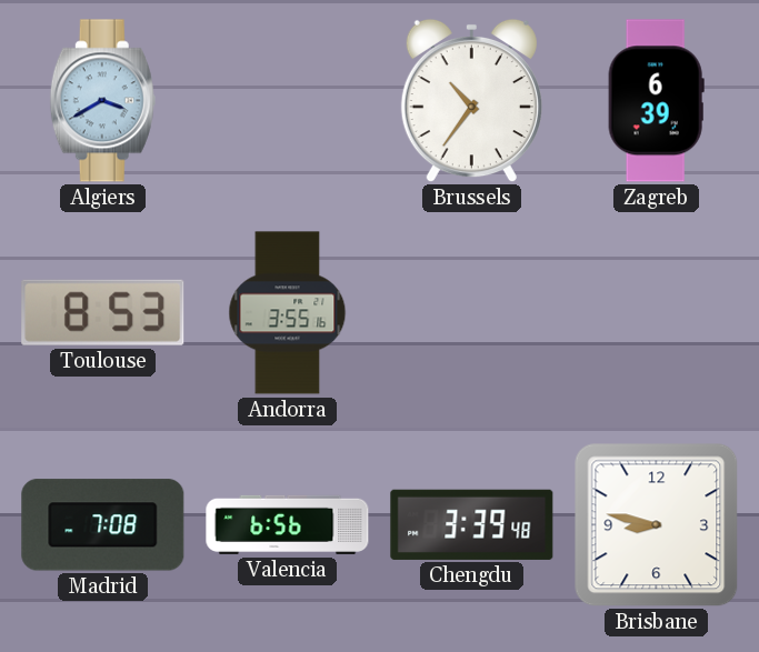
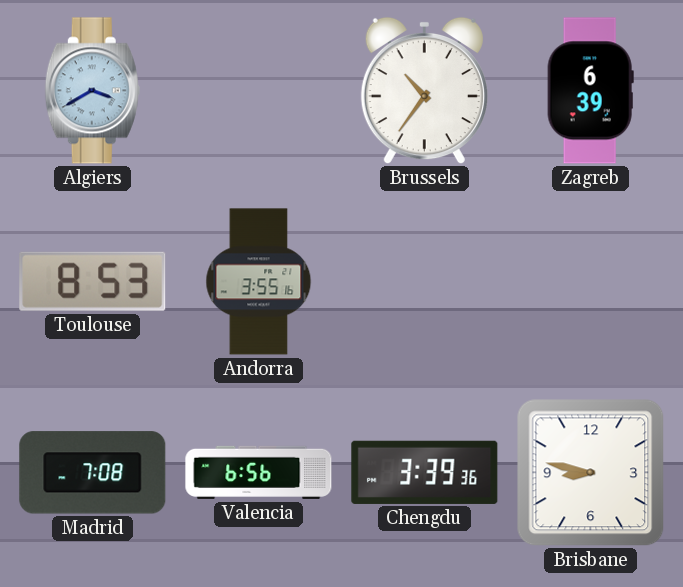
Chengdu: 3:39:48 -> 3:39:36
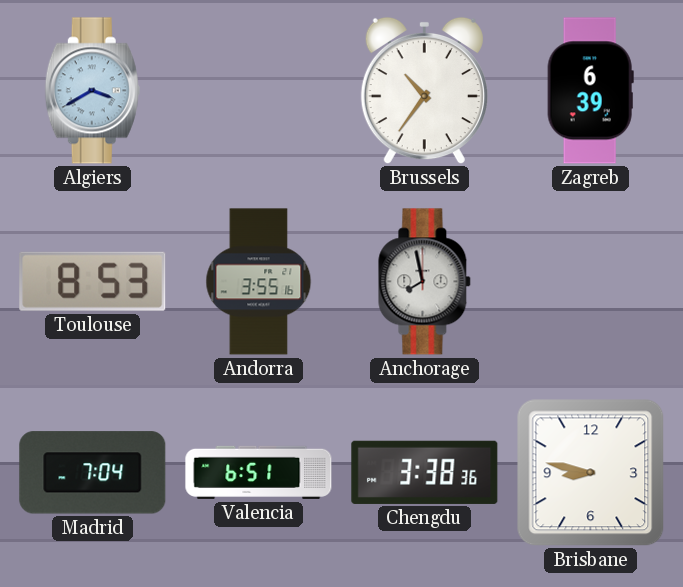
Anchorage: none -> 7:58
Madrid: 7:08 -> 7:04
Valencia: 6:56 -> 6:51
Chengdu: 3:39 -> 3:38
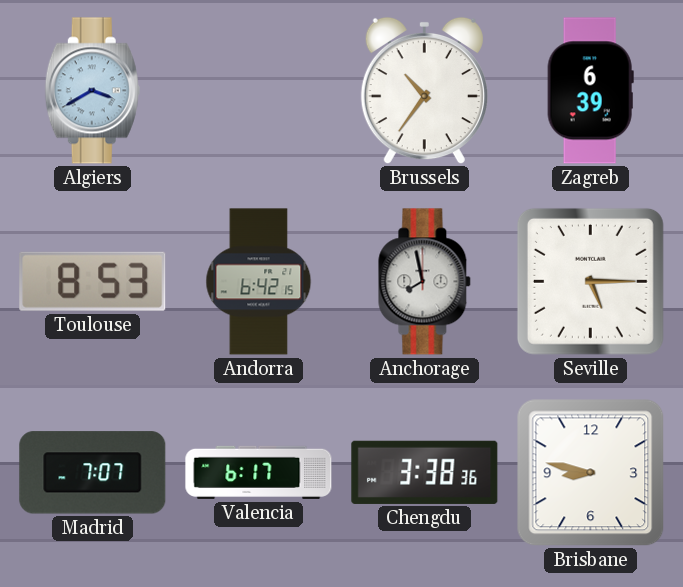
Andorra: 3:55 -> 6:42
Seville: none -> 5:15
Madrid: 7:04 -> 7:07
Valencia: 6:51 -> 6:17
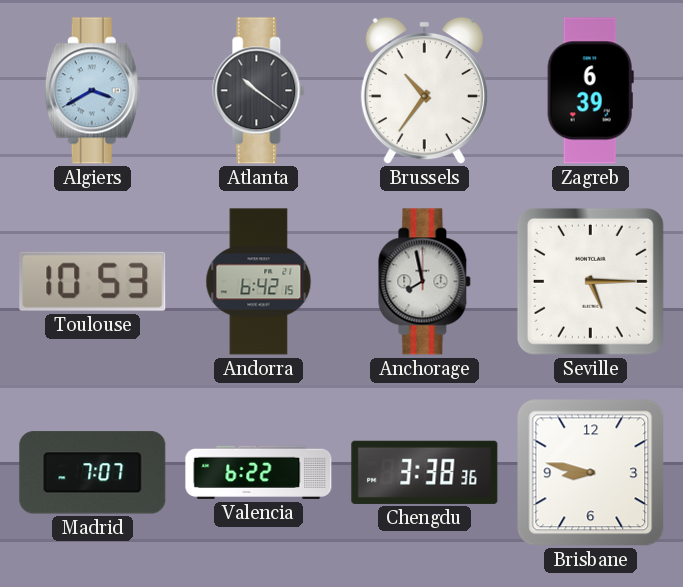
Atlanta: none -> 10:21
Toulouse: 8:53 -> 10:53
Valencia: 6:17 -> 6:22
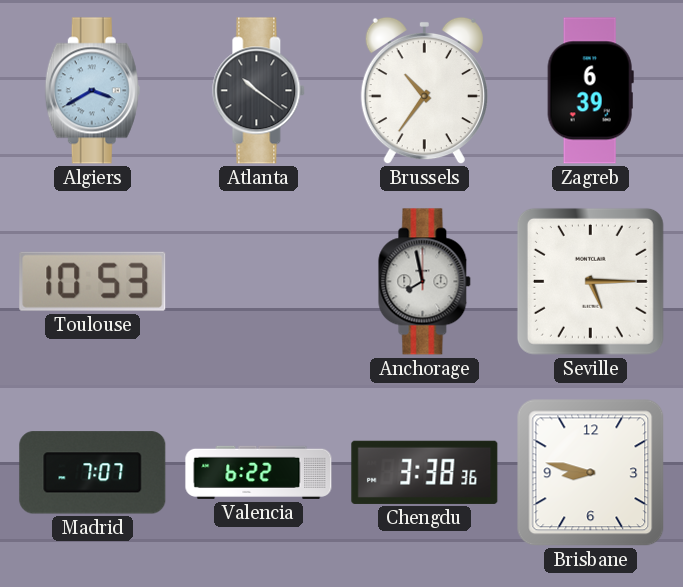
Andorra: 6:42 -> none
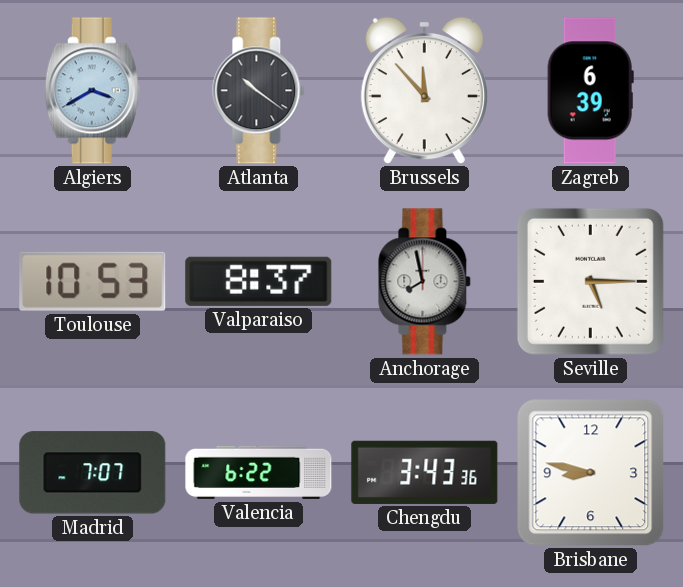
Brussels: 10:36 -> 11:53
Valparaiso: none -> 8:37
Chengdu: 3:38 -> 3:43
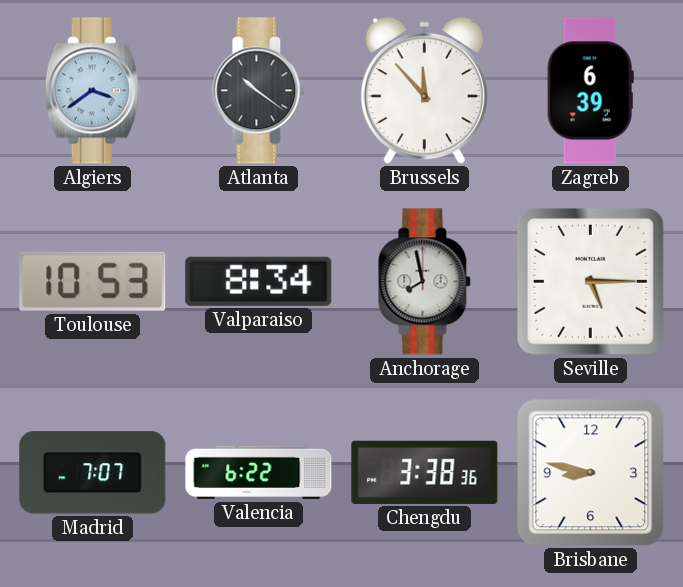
Algiers: 3:40 -> 3:39
Valparaiso: 8:37 -> 8:34
Chengdu: 3:43 -> 3:38
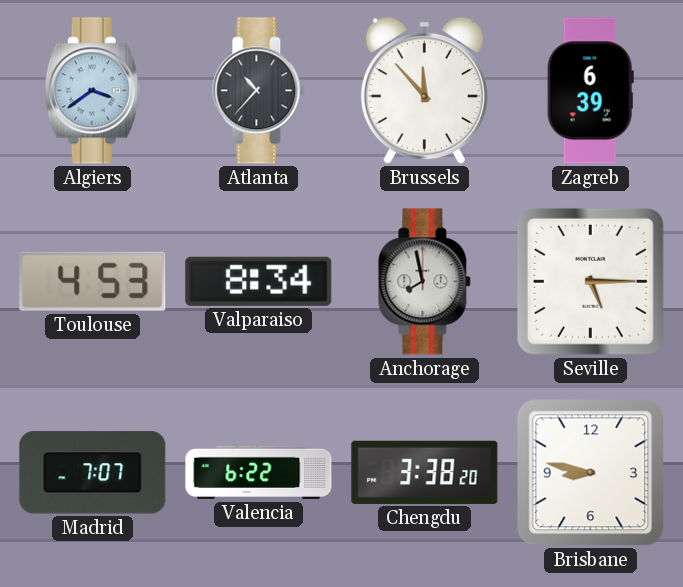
Atlanta: 10:21 -> 10:37
Toulouse: 10:53 -> 4:53
Chengdu: 3:38:36 -> 3:38:20
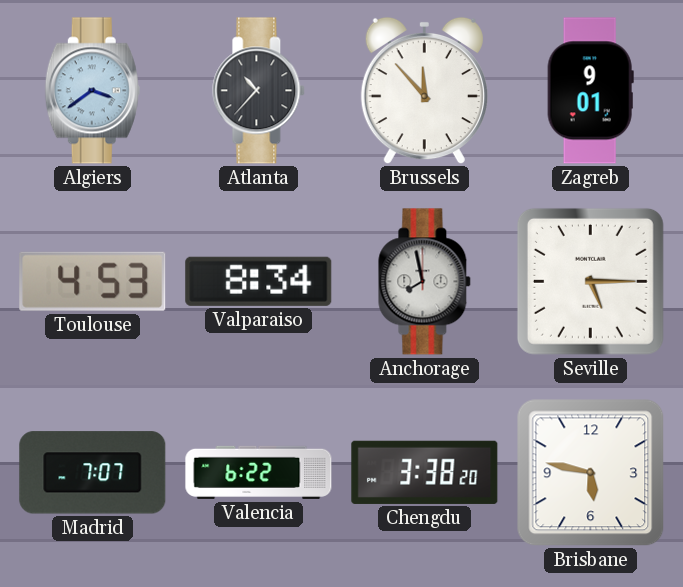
Zagreb: 6:39 -> 9:01
Brisbane: 8:47 -> 5:47
